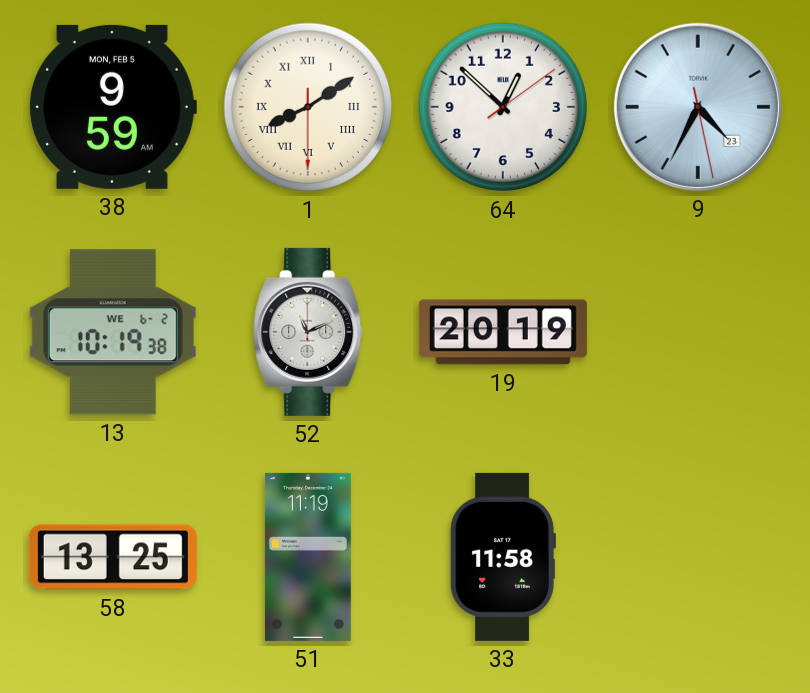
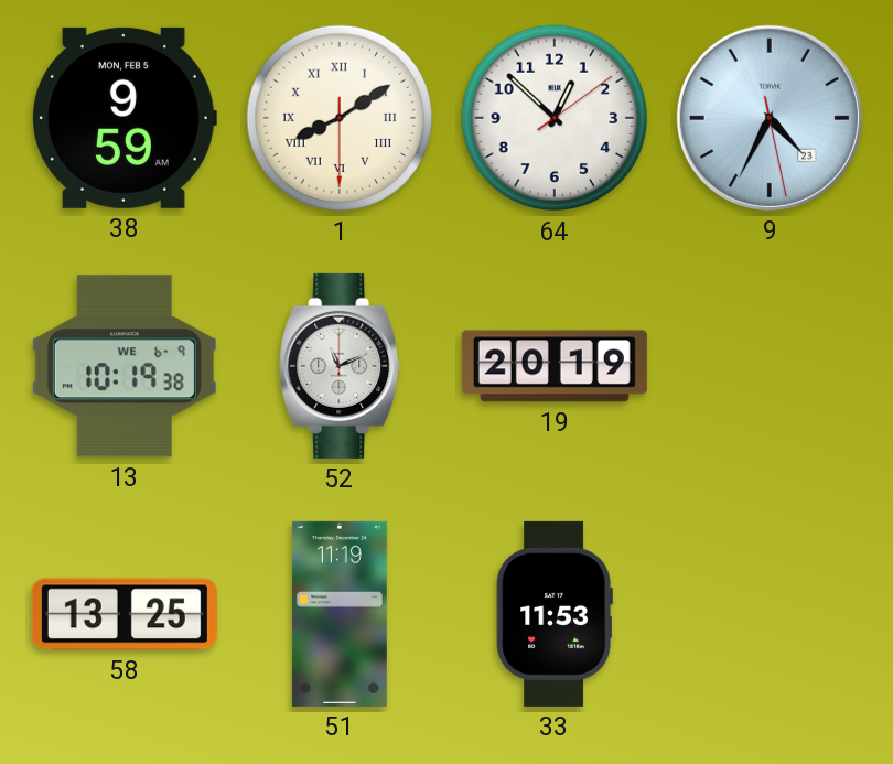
13 date: WE 6-2 -> WE 6-9
33: 11:58 -> 11:53
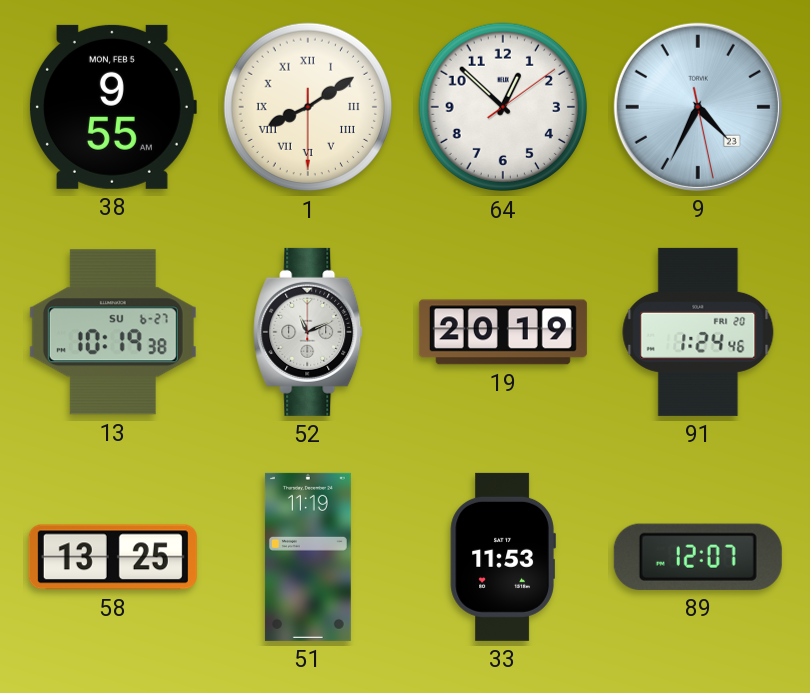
38: 9:59 -> 9:55
13 date: WE 6-9 -> SU 6-27
91: none -> 1:24
89: none -> 12:07
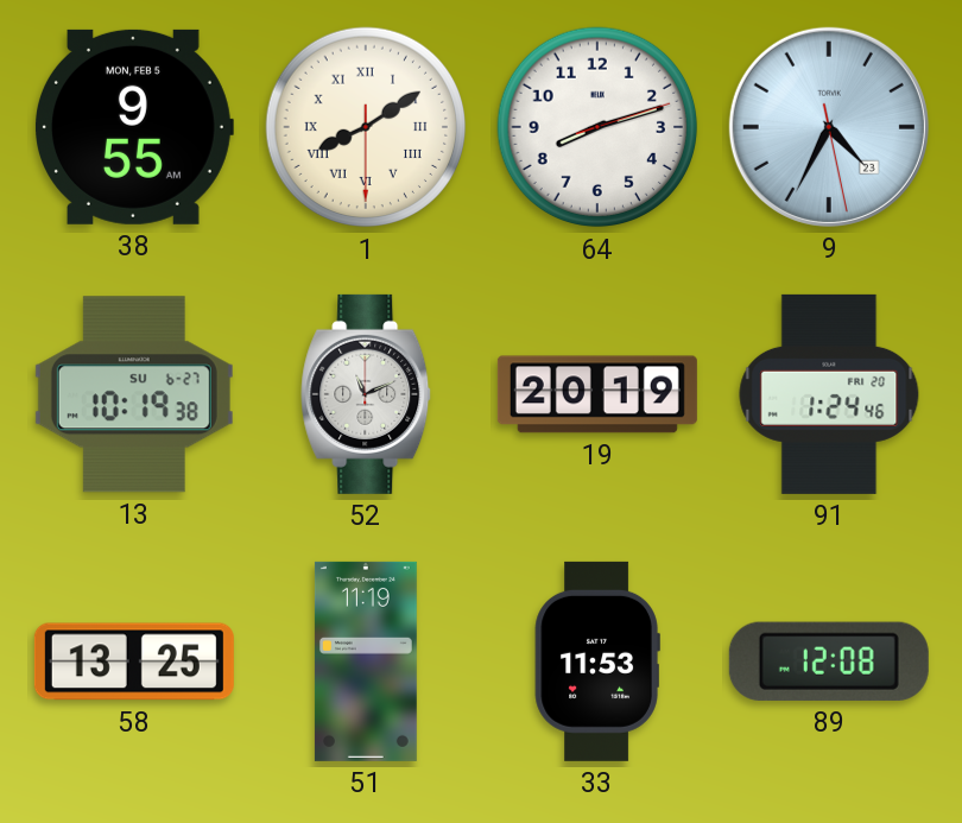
64: 12:52 -> 8:12
89: 12:07 -> 12:08
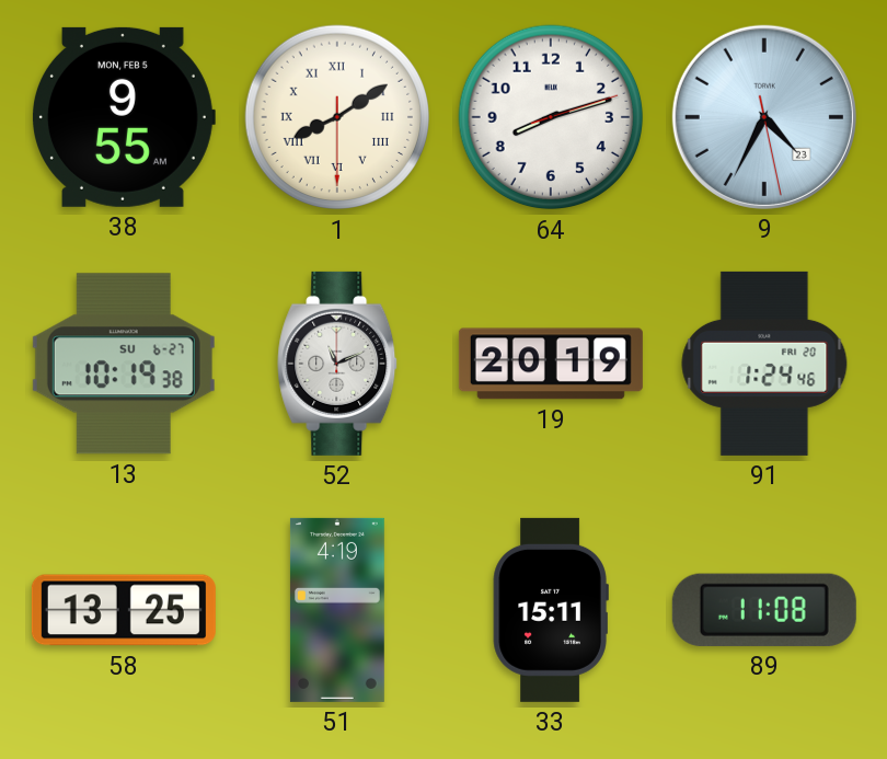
51: 11:19 -> 4:19
33: 11:53 -> 15:11
89: 12:08 -> 11:08
